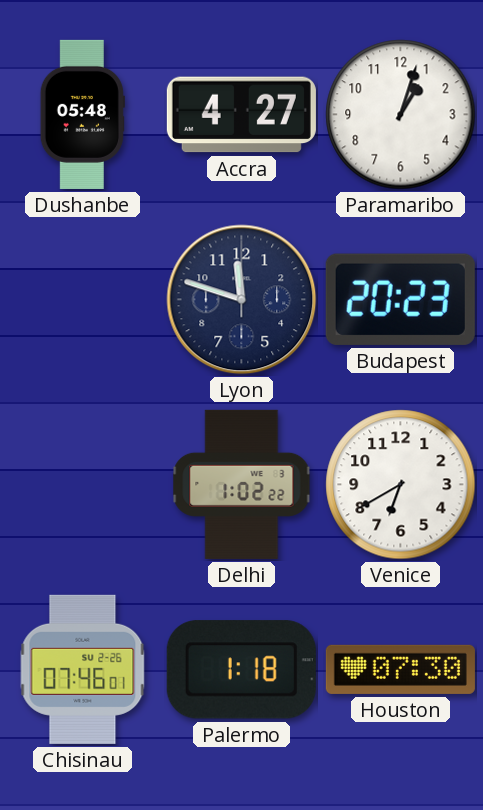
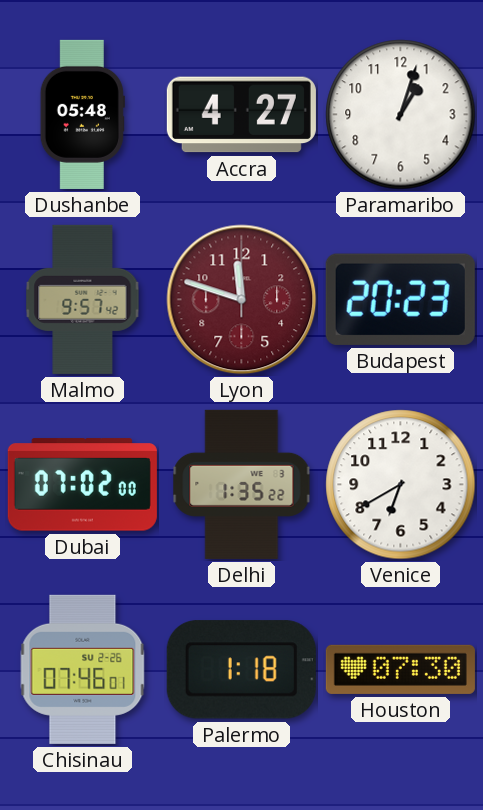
Malmo: none -> 9:57
Lyon dial: navy -> burgundy
Dubai: none -> 07:02
Delhi: 1:02 -> 1:35
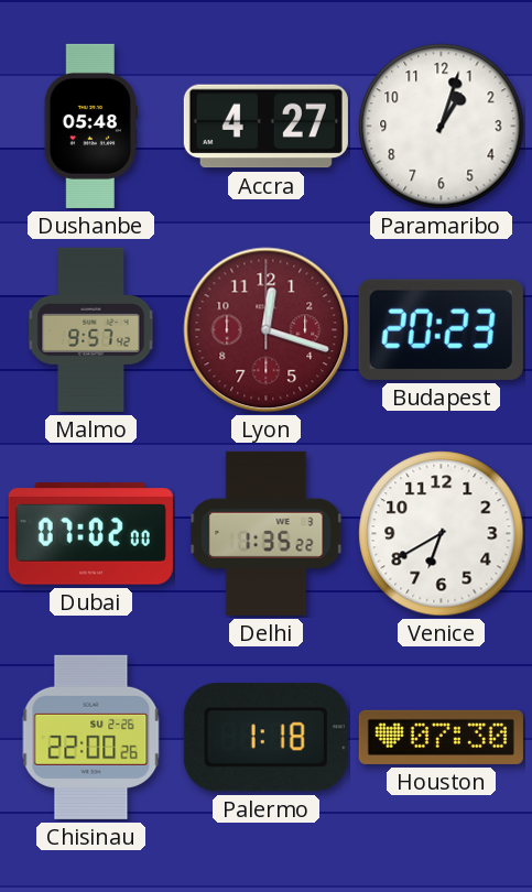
Lyon: 11:48 -> 12:18
Chisinau: 07:46 -> 22:00
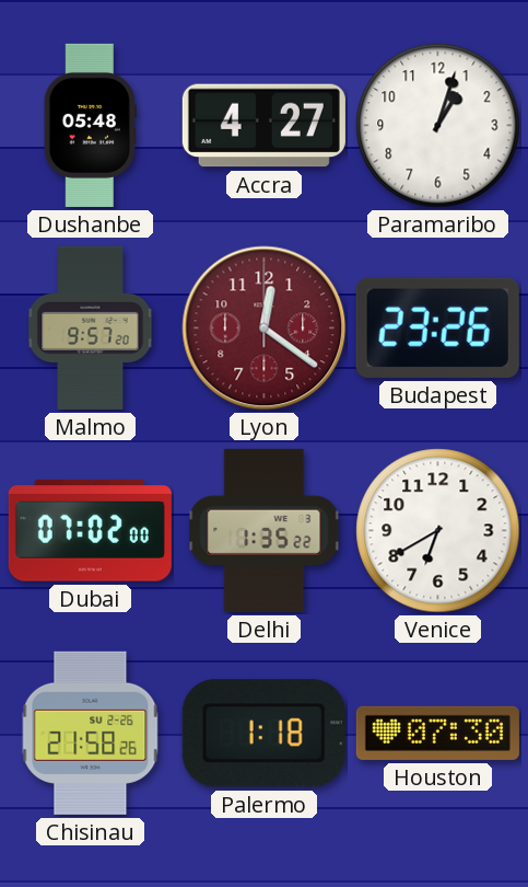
Malmo: 9:57:42 -> 9:57:20
Lyon: 12:18 -> 12:21
Budapest: 20:23 -> 23:26
Chisinau: 22:00 -> 21:58
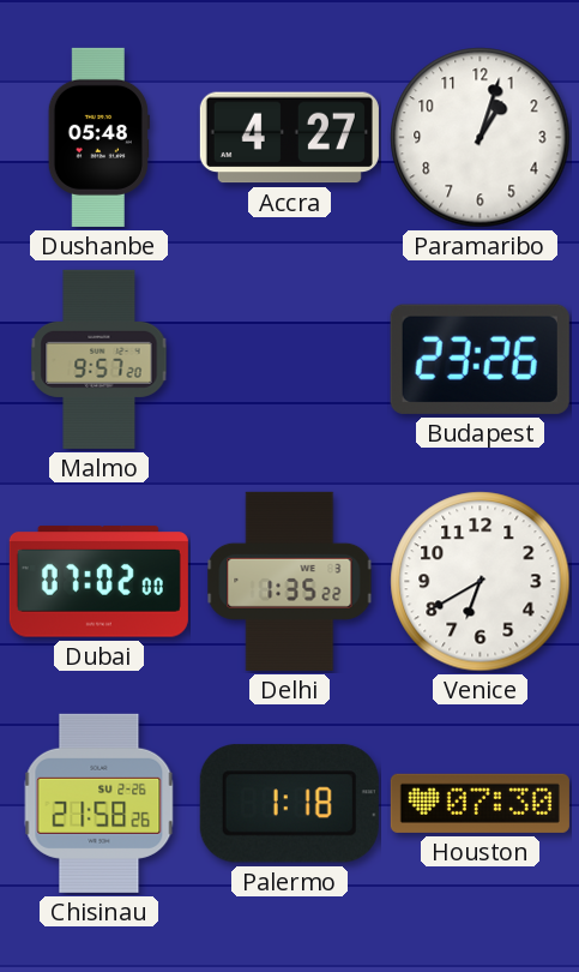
Lyon: 12:21 -> none
